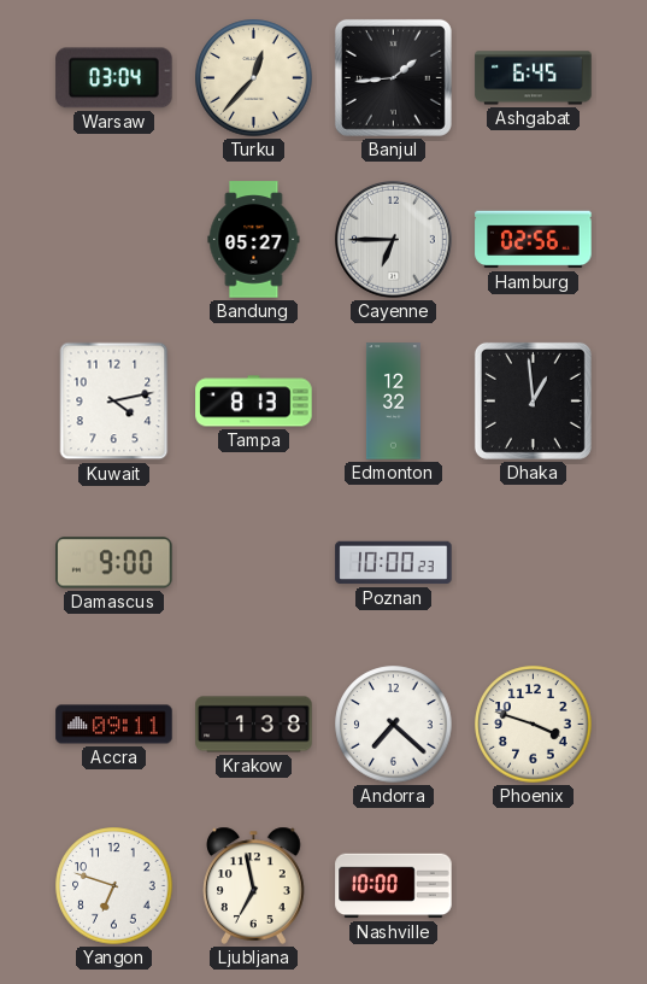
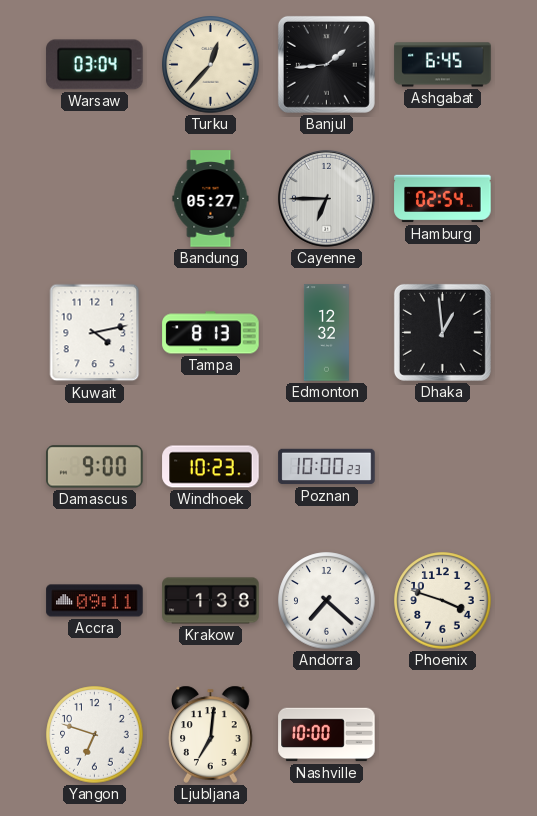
Hamburg: 02:56 -> 02:54
Windhoek: none -> 10:23
Ljubljana: 6:58 -> 7:01
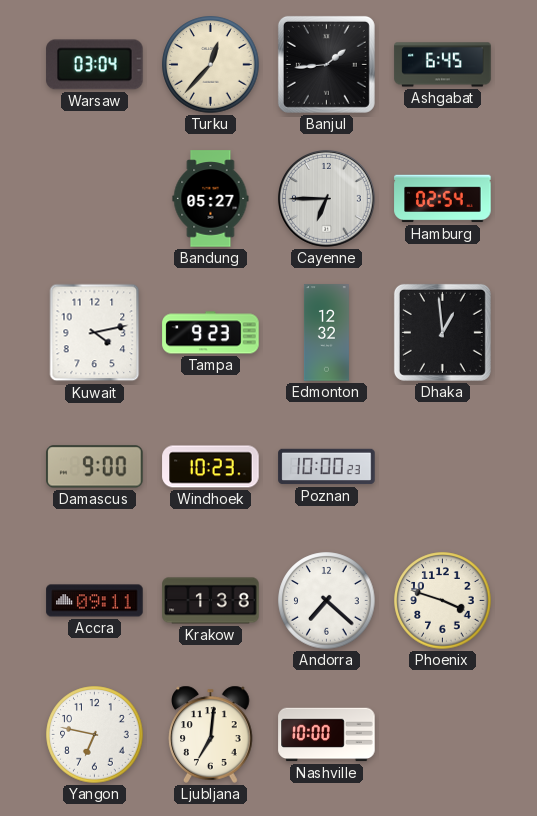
Tampa: 8:13 -> 9:23
Yangon: 6:48 -> 6:47
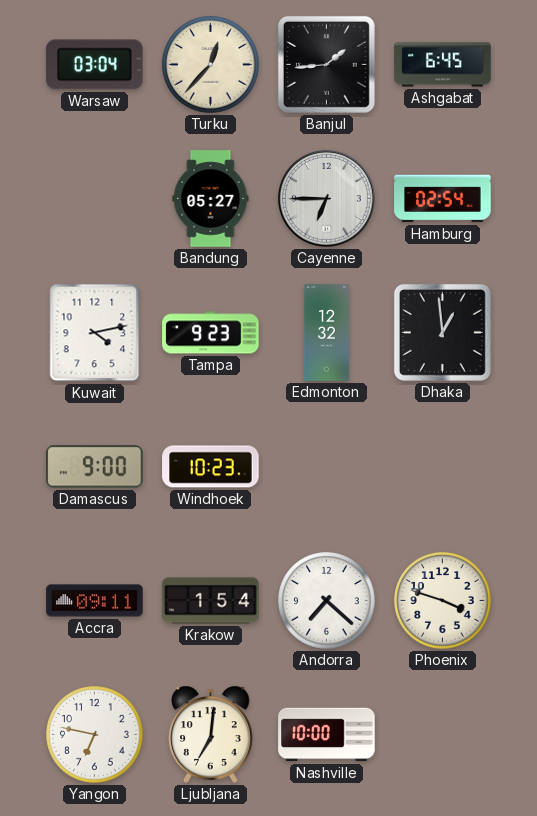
Poznan: 10:00 -> none
Krakow: 1:38 -> 1:54
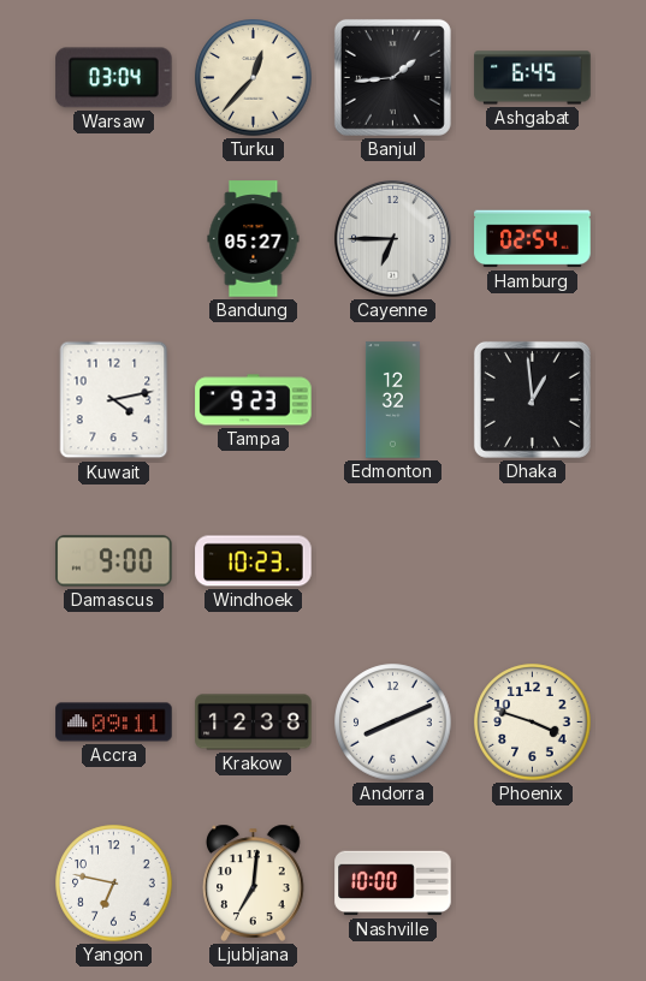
Krakow: 1:54 -> 12:38
Andorra: 7:22 -> 8:11
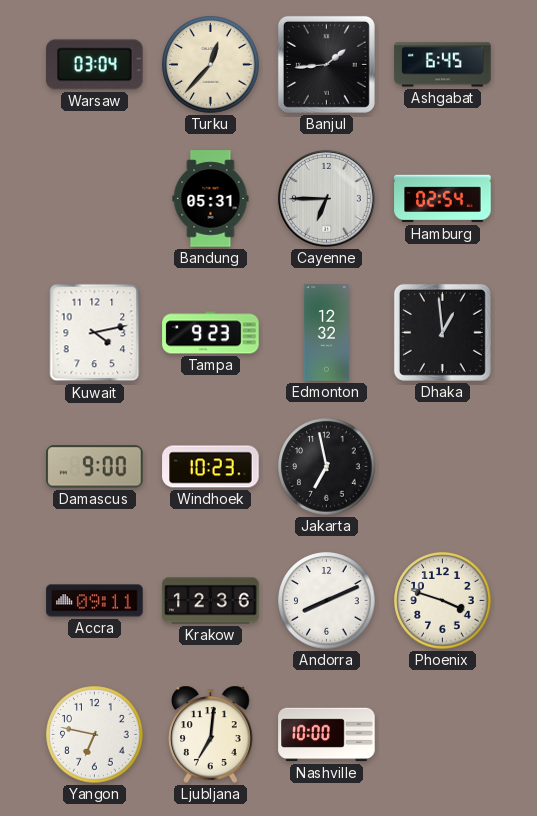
Bandung: 05:27 -> 05:31
Jakarta: none -> 6:58
Krakow: 12:38 -> 12:36
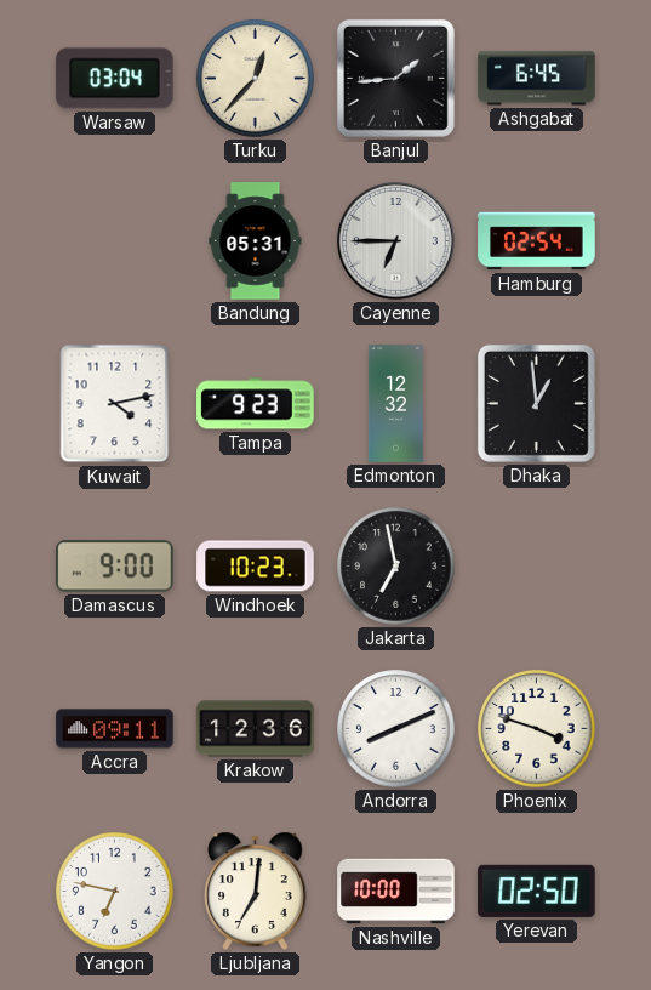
Yerevan: none -> 02:50
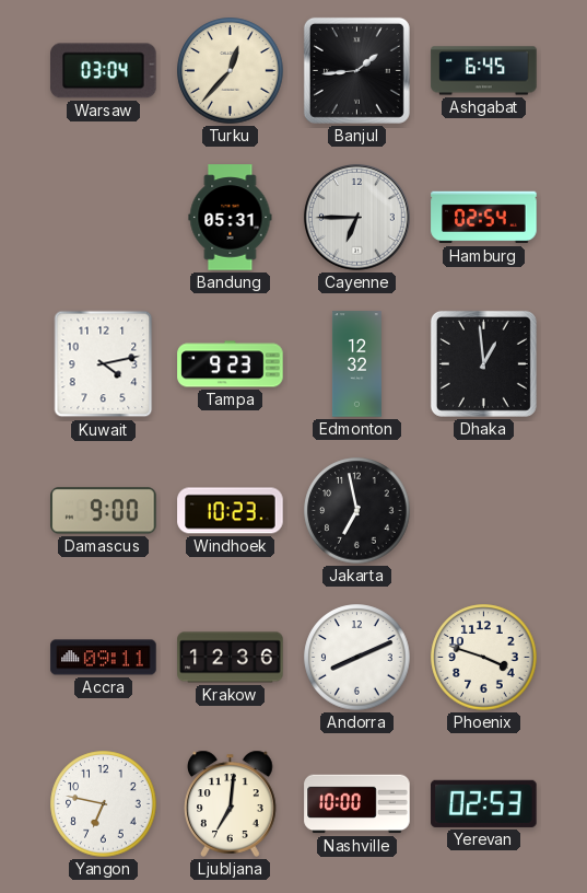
Yerevan: 02:50 -> 02:53
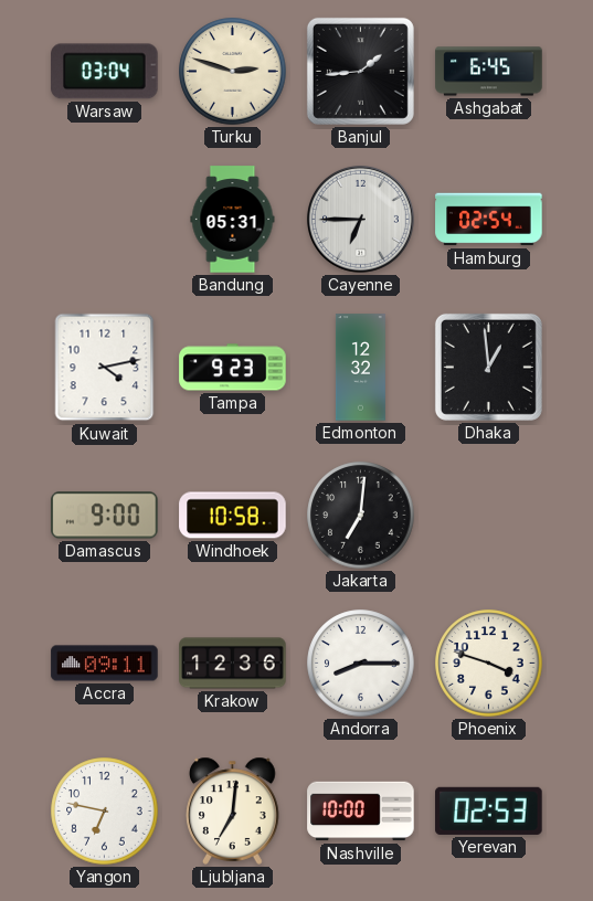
Turku: 12:37 -> 2:48
Windhoek: 10:23 -> 10:58
Jakarta: 6:58 -> 7:01
Andorra: 8:11 -> 8:15
